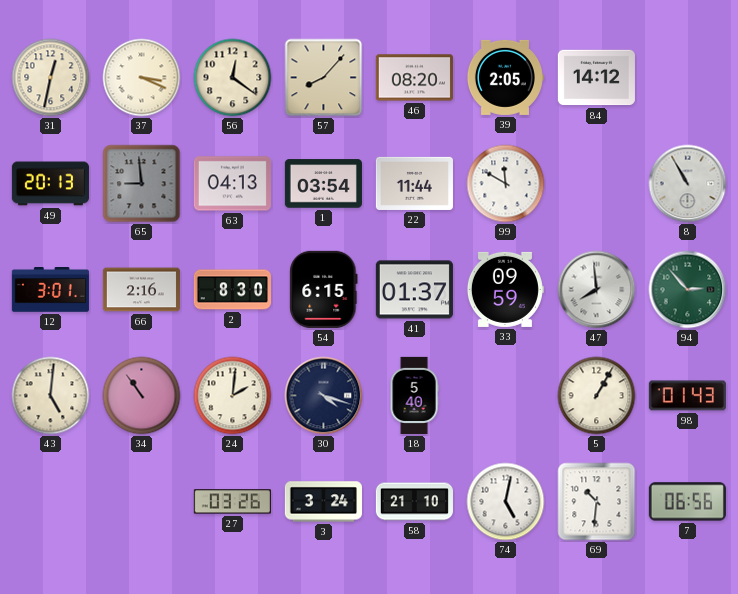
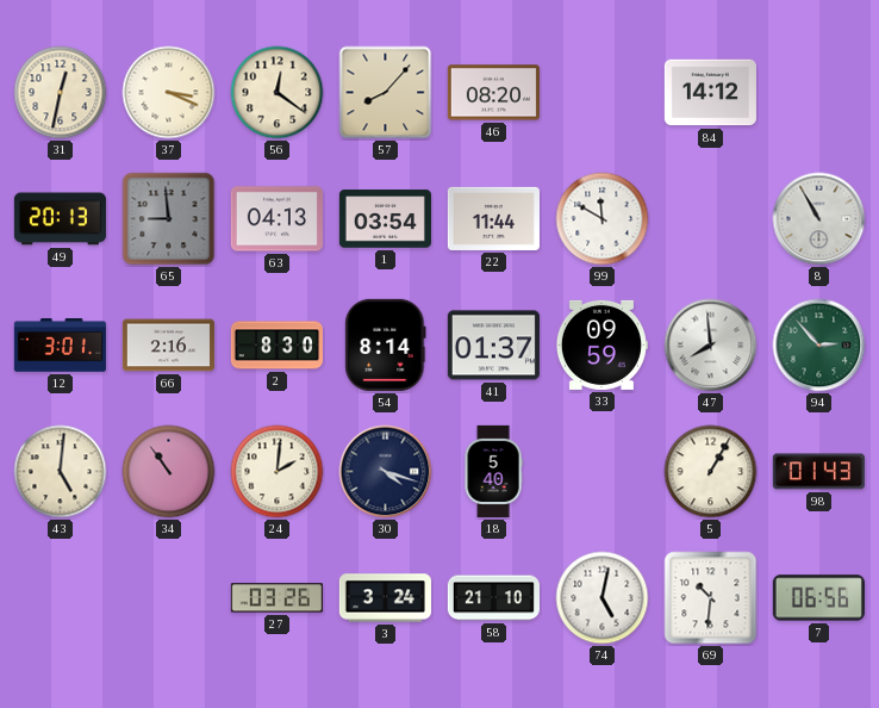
39: 2:05 -> none
54: 6:15 -> 8:14
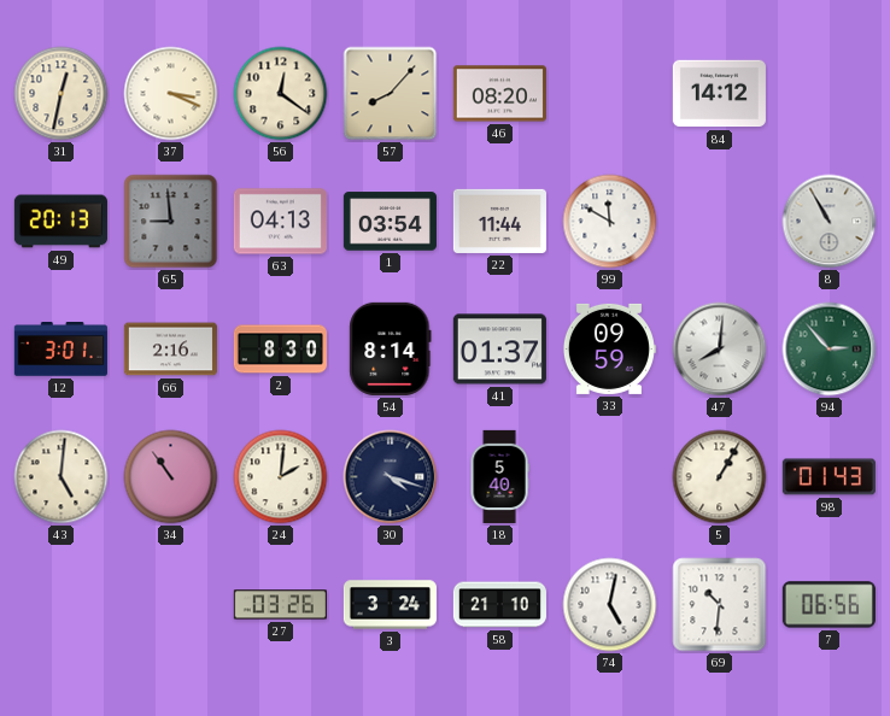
47: 7:59 -> 8:01
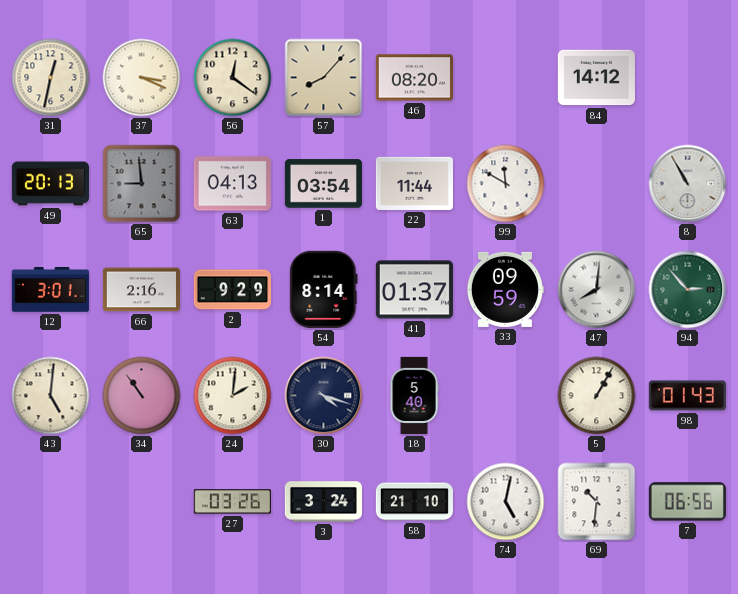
2: 8:30 -> 9:29
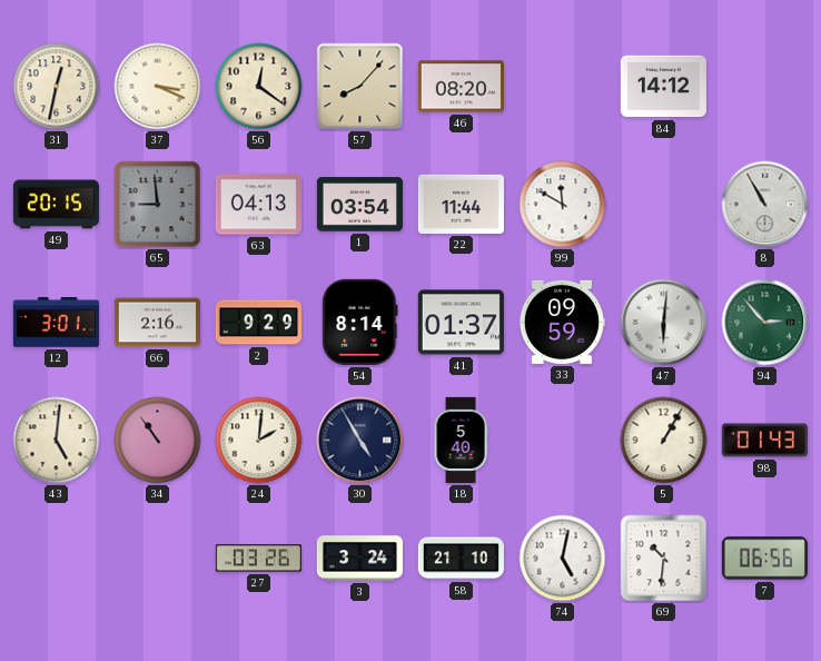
49: 20:13 -> 20:15
47: 8:01 -> 6:01
30: 4:18 -> 4:55
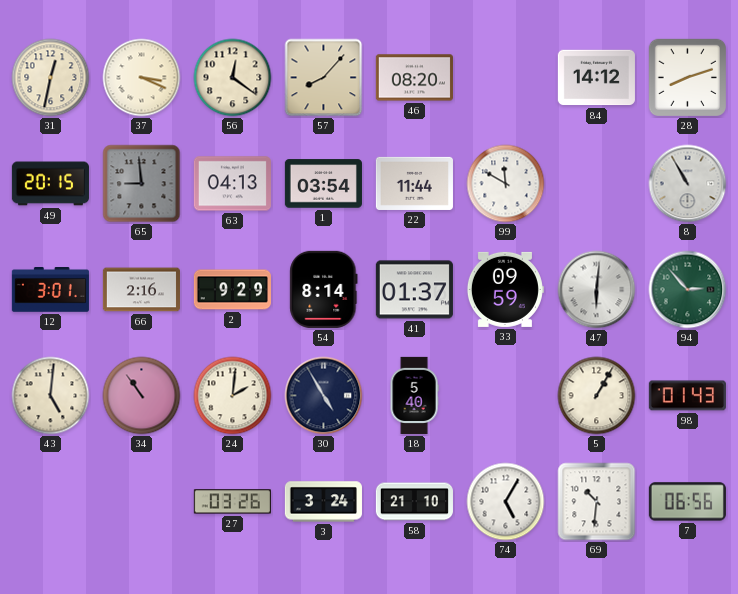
28: none -> 8:12
74: 5:02 -> 5:05
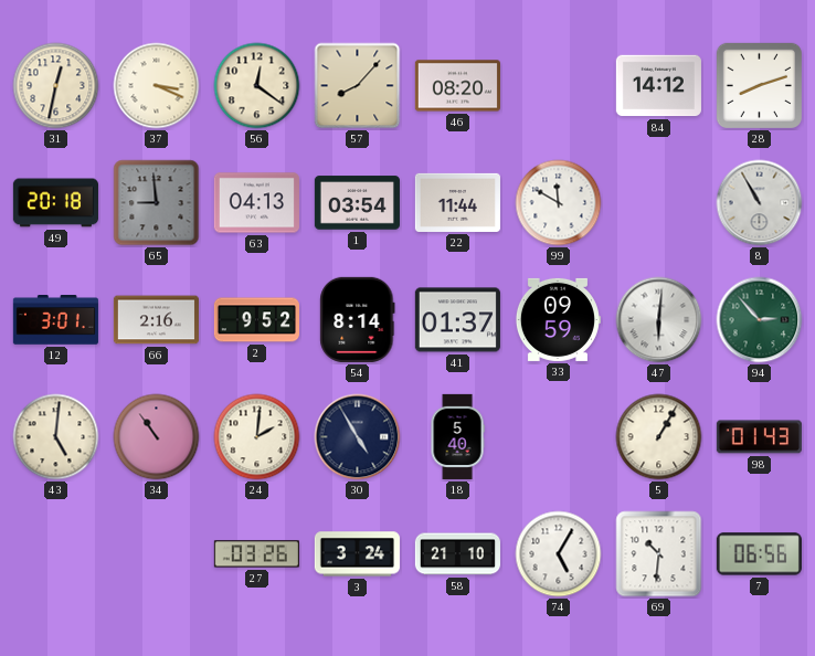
49: 20:15 -> 20:18
2: 9:29 -> 9:52
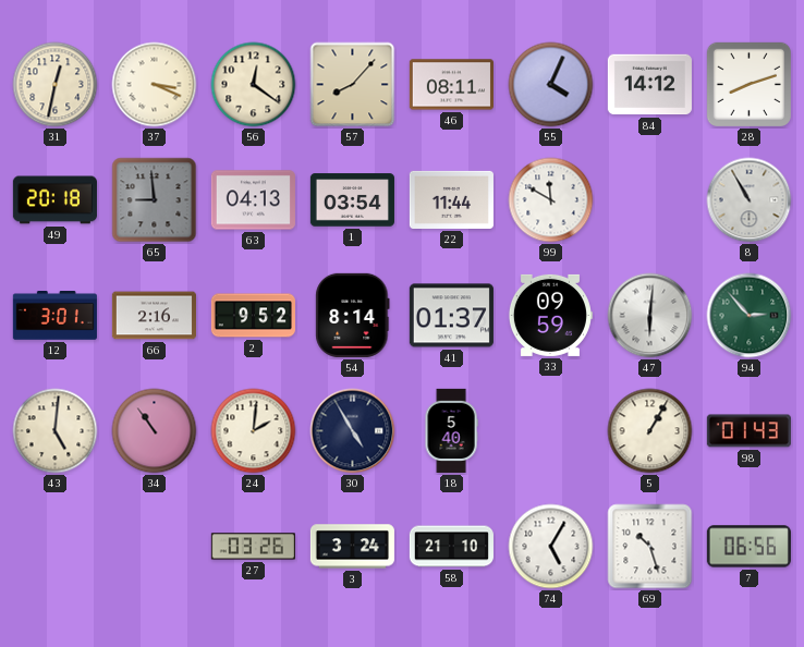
46: 08:20 -> 08:11
55: none -> 4:04
69: 10:31 -> 10:27
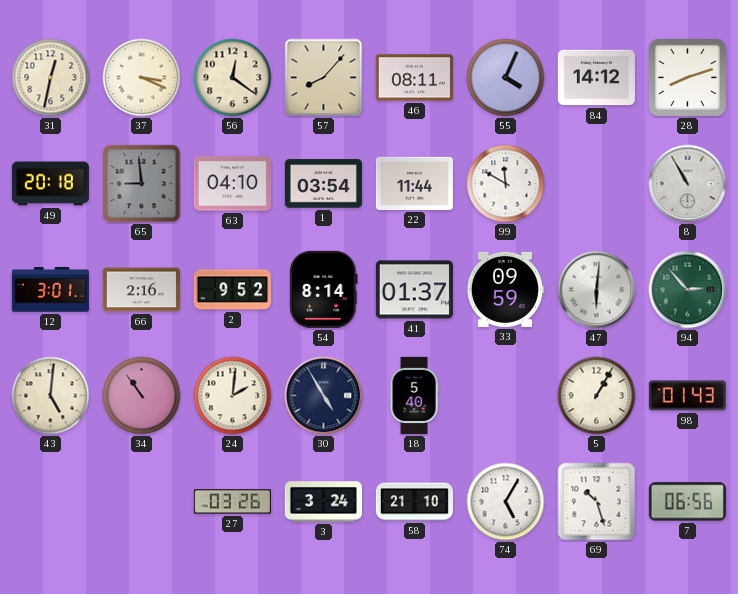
63: 04:13 -> 04:10
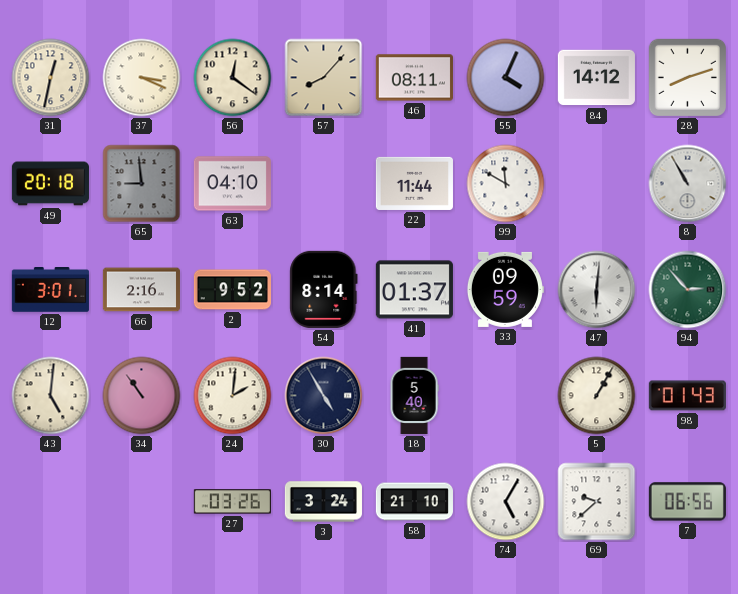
1: 03:54 -> none
69: 10:27 -> 9:38
